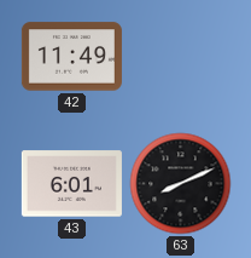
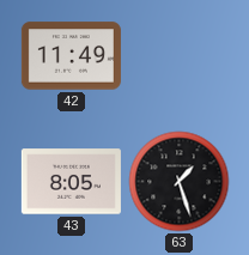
43: 6:01 -> 8:05
63: 8:11 -> 1:27
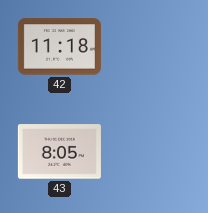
42: 11:49 -> 11:18
63: 1:27 -> none
